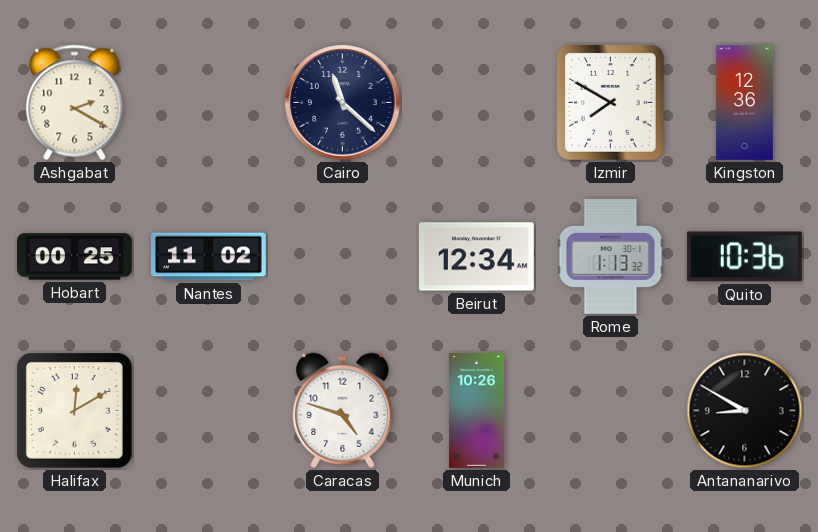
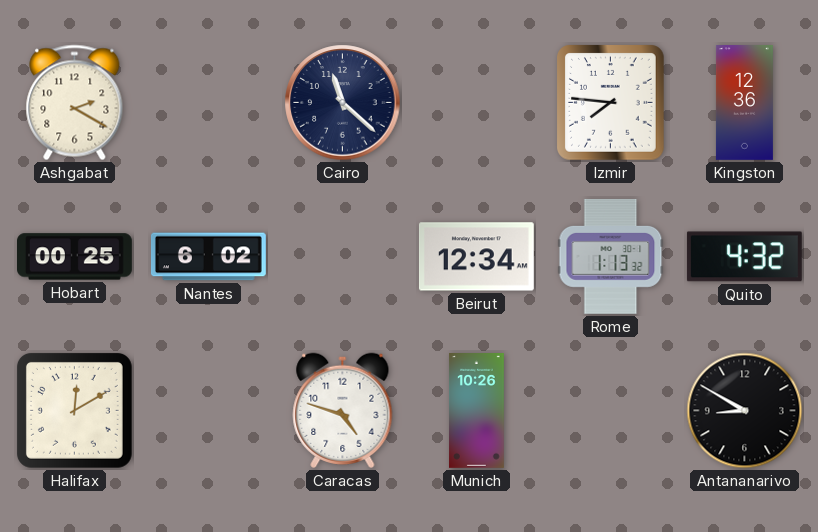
Izmir: 7:50 -> 7:46
Nantes: 11:02 -> 6:02
Quito: 10:36 -> 4:32
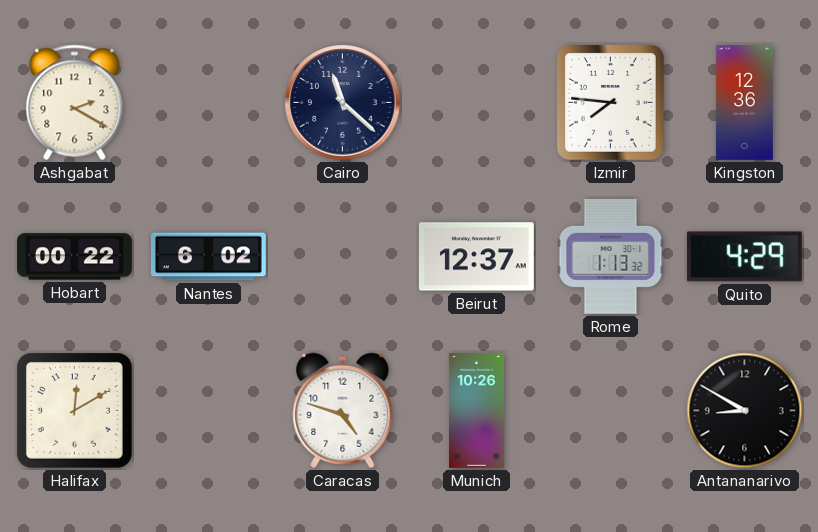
Hobart: 00:25 -> 00:22
Beirut: 12:34 -> 12:37
Quito: 4:32 -> 4:29
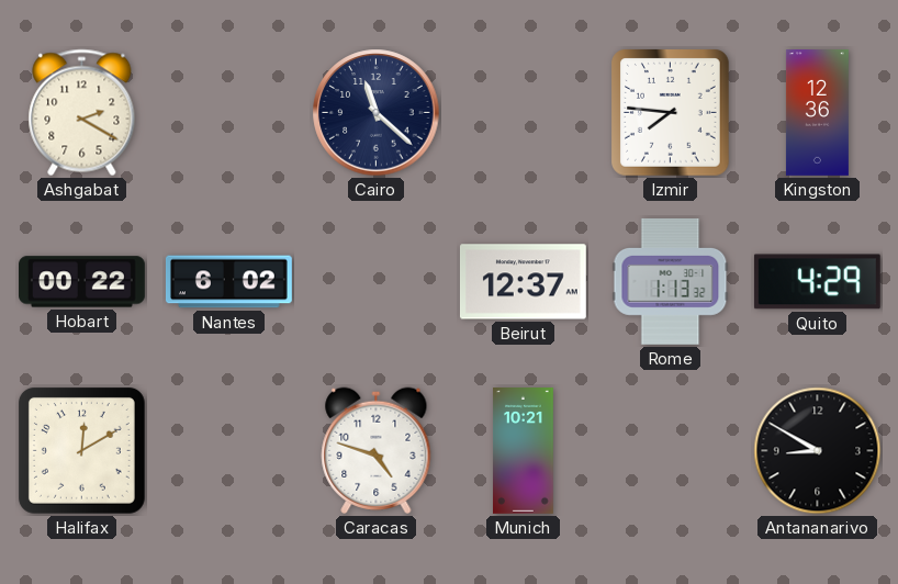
Munich: 10:26 -> 10:21
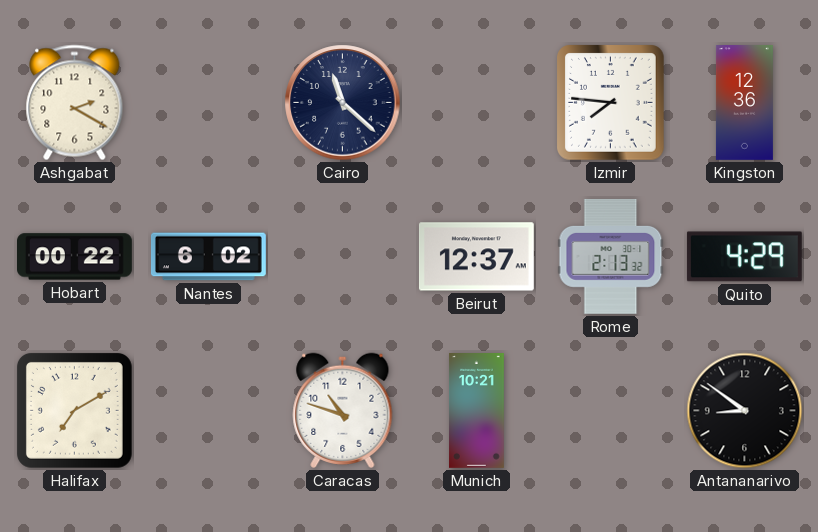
Rome: 1:13 -> 2:13
Halifax: 12:10 -> 7:10
Caracas: 4:48 -> 10:48
Antananarivo: 8:50 -> 8:51
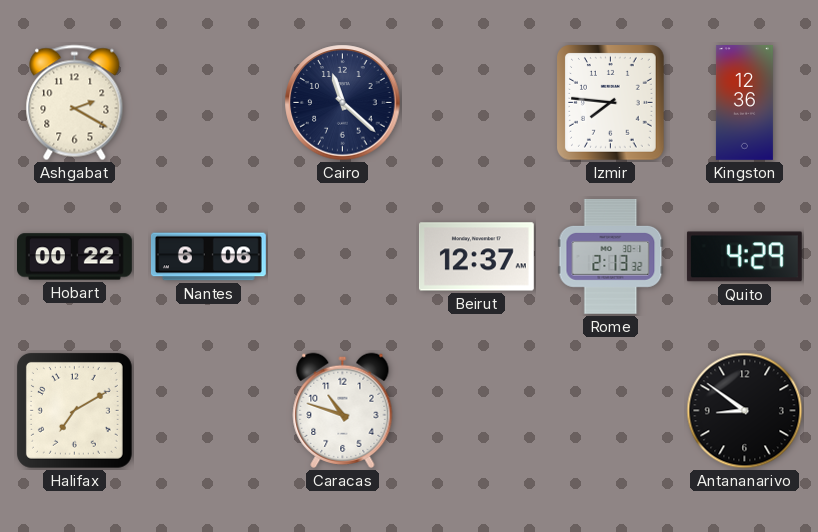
Nantes: 6:02 -> 6:06
Munich: 10:21 -> none
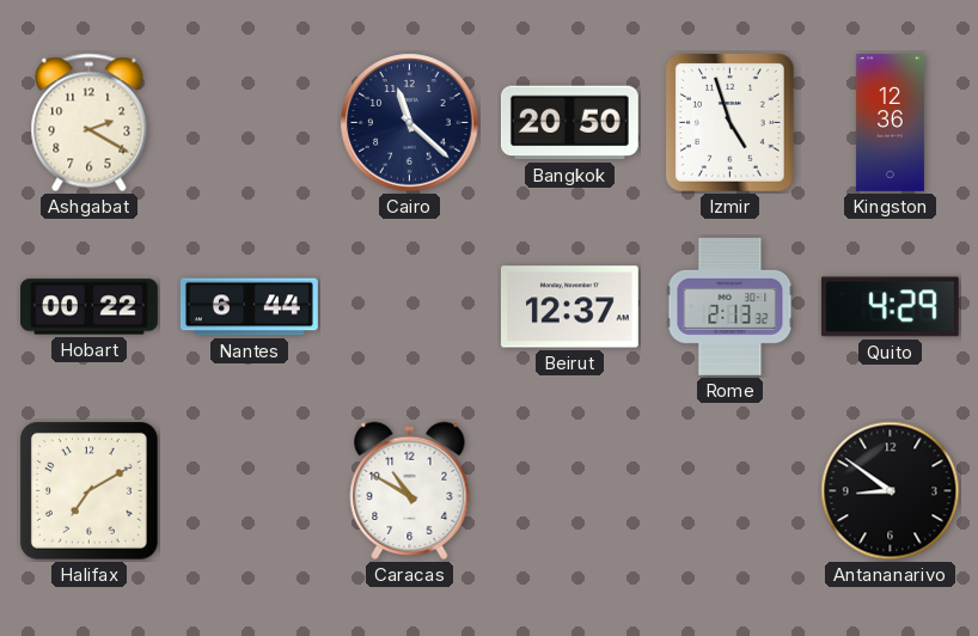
Bangkok: none -> 20:50
Izmir: 7:46 -> 4:57
Nantes: 6:06 -> 6:44
Caracas: 10:48 -> 10:50
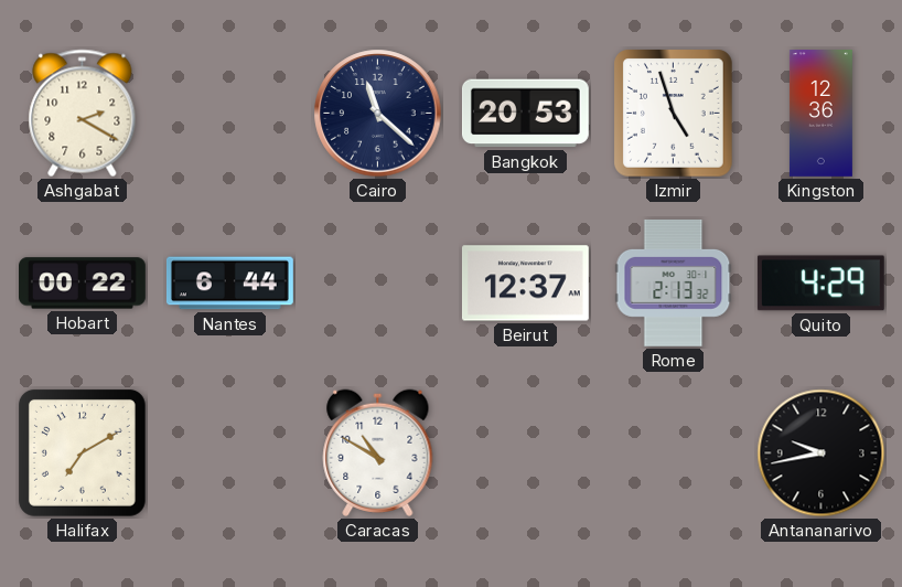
Bangkok: 20:50 -> 20:53
Antananarivo: 8:51 -> 9:43
